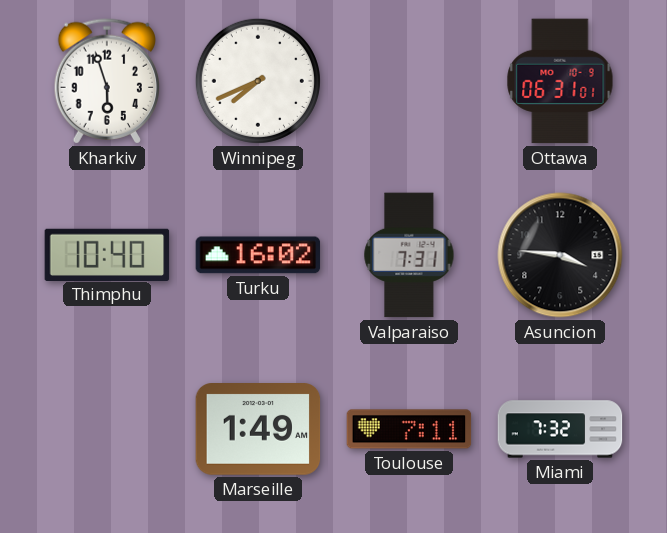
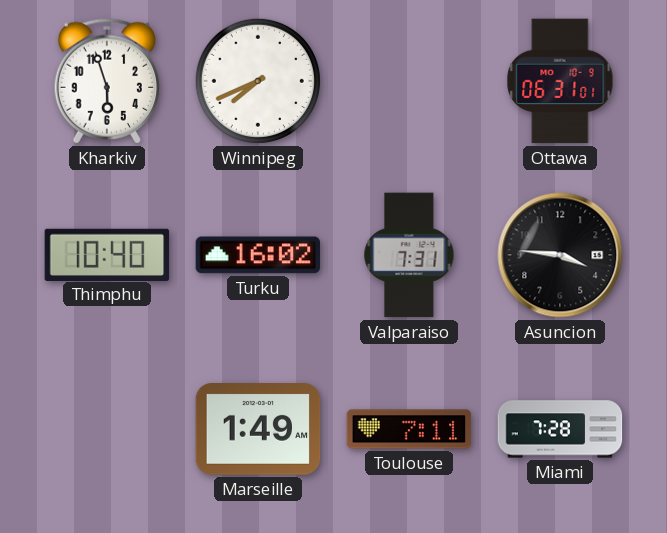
Miami: 7:32 -> 7:28
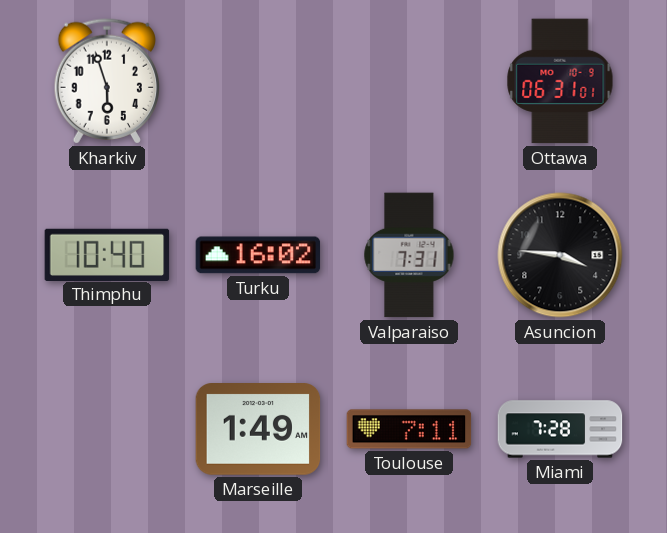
Winnipeg: 7:41 -> none
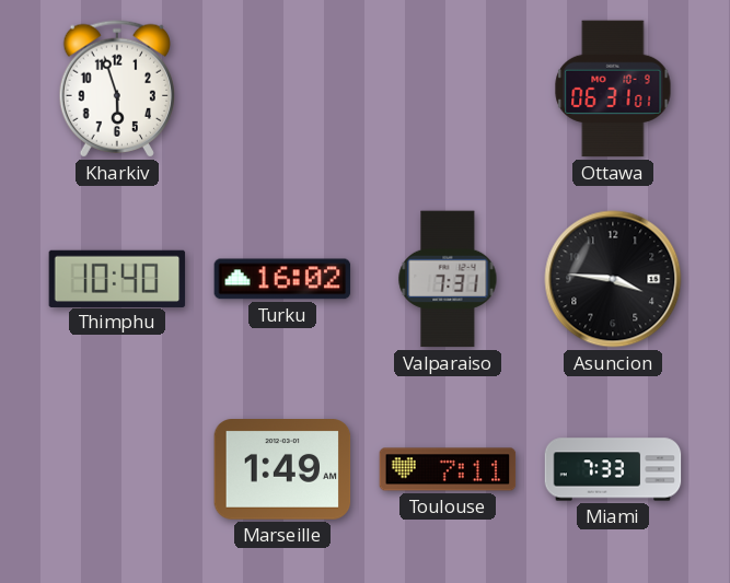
Miami: 7:28 -> 7:33
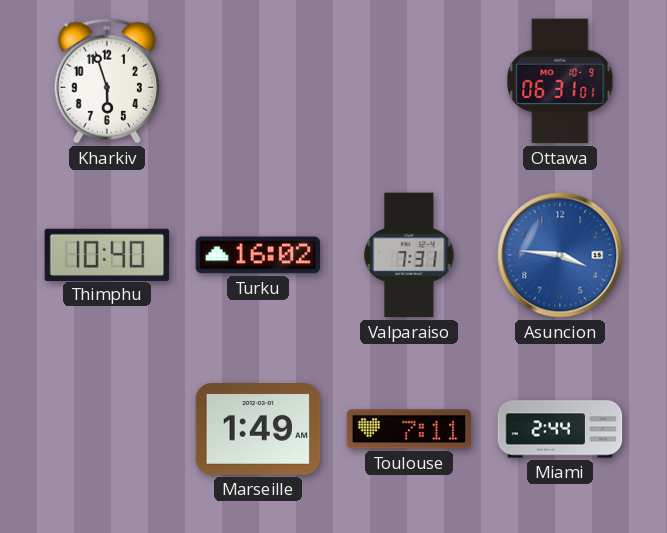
Asuncion dial: black -> blue
Miami: 7:33 -> 2:44
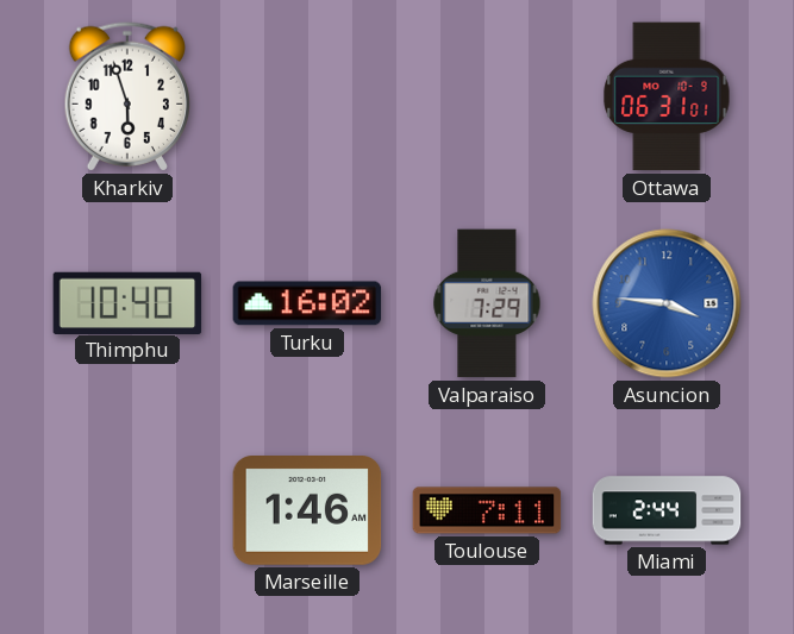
Valparaiso: 7:31 -> 7:29
Marseille: 1:49 -> 1:46
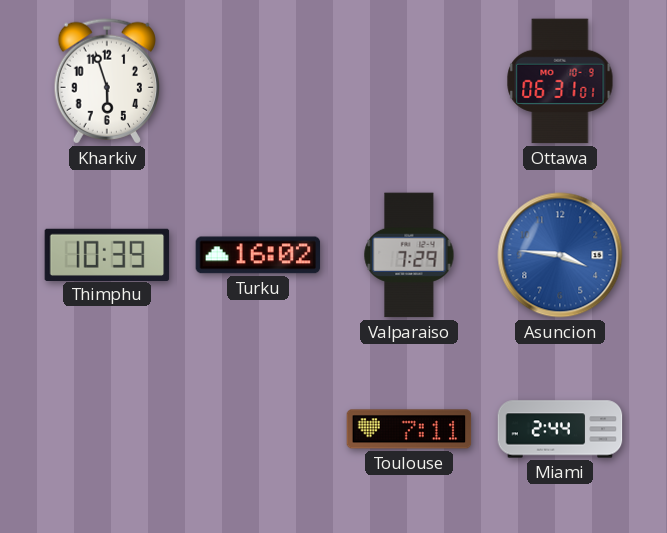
Thimphu: 10:40 -> 10:39
Marseille: 1:46 -> none
